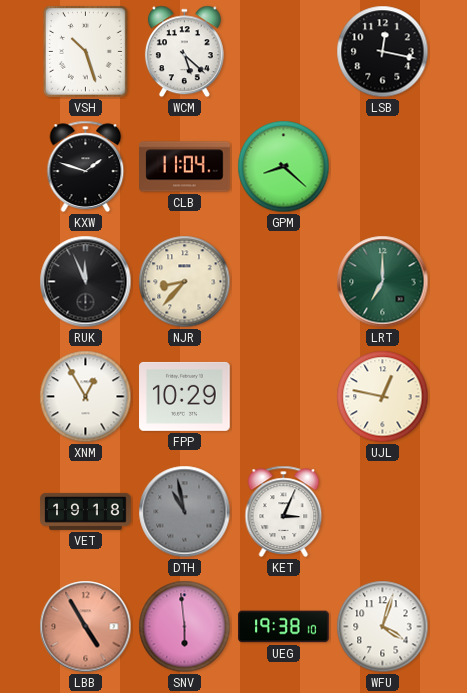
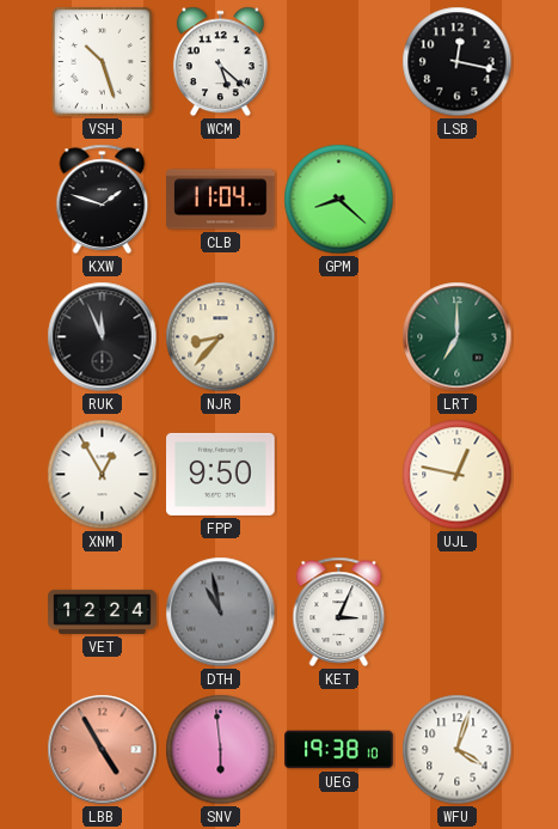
FPP: 10:29 -> 9:50
VET: 19:18 -> 12:24
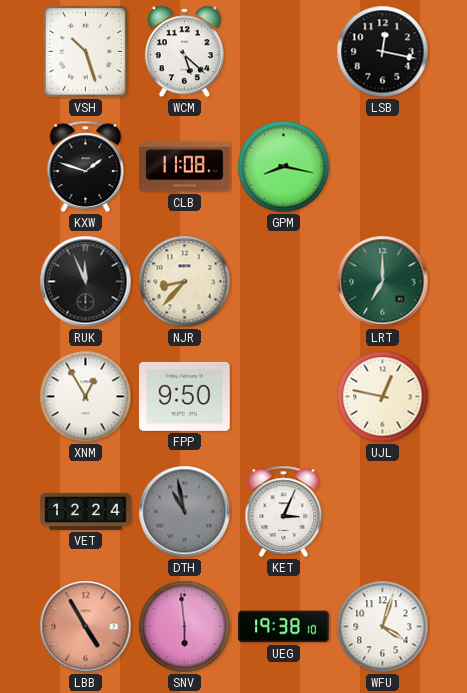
CLB: 11:04 -> 11:08
GPM: 8:22 -> 8:17
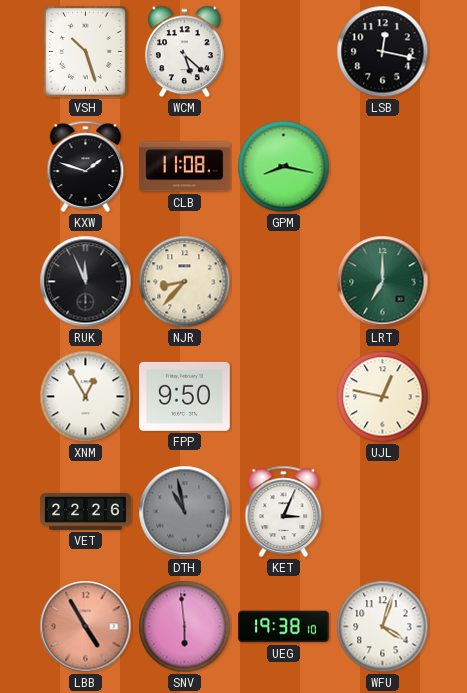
VET: 12:24 -> 22:26
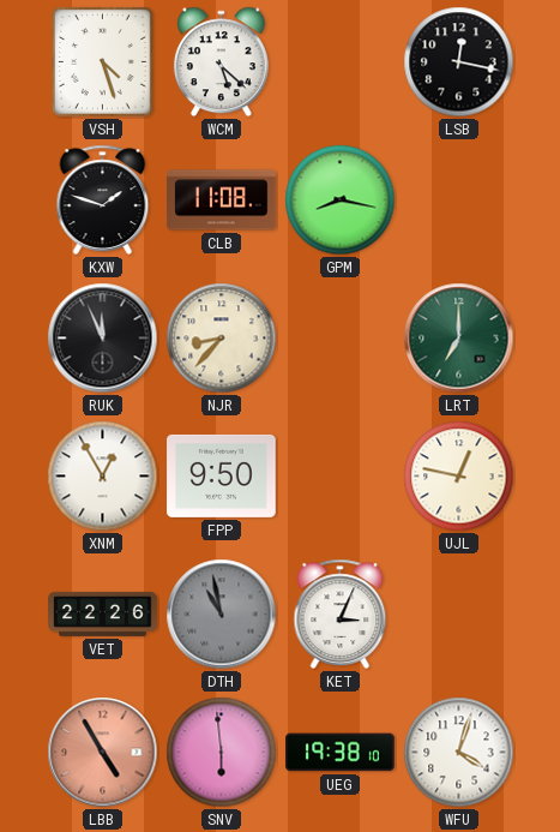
VSH: 10:27 -> 4:27
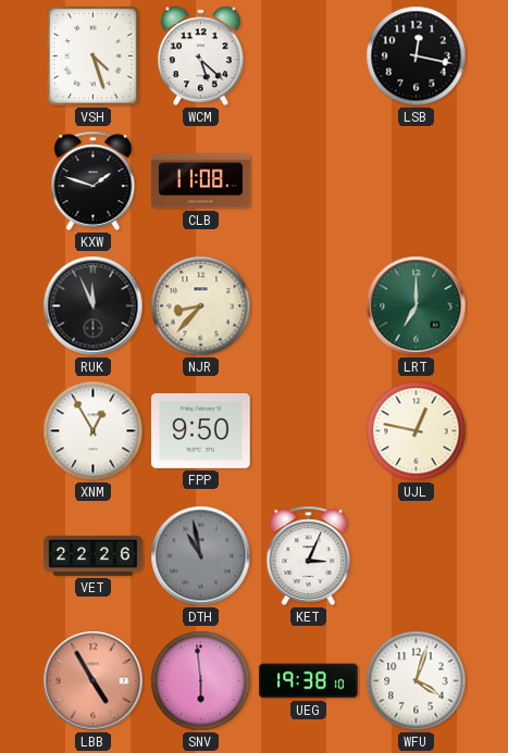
GPM: 8:17 -> none
